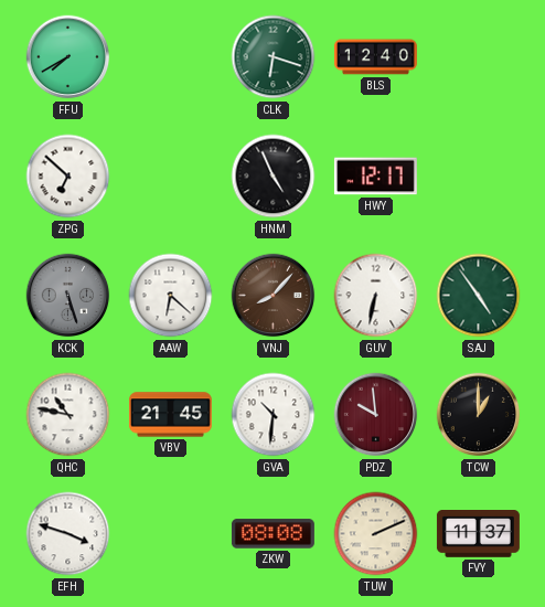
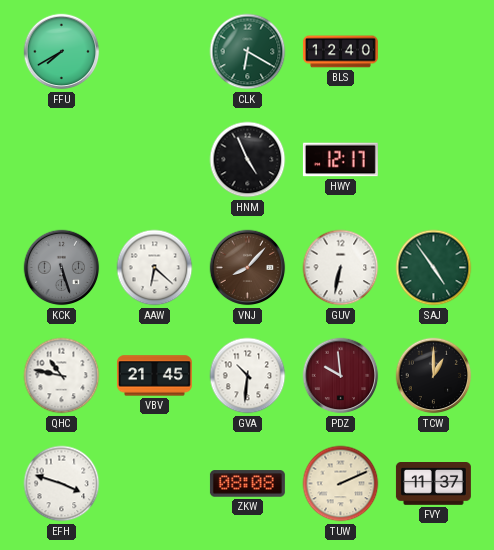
CLK: 6:18 -> 6:20
ZPG: 6:52 -> none
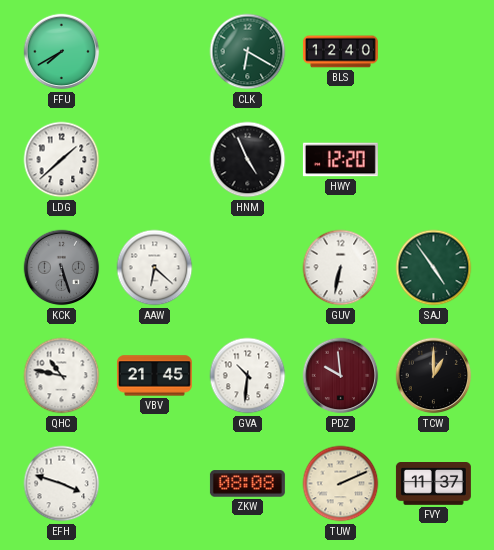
LDG: none -> 1:38
HWY: 12:17 -> 12:20
VNJ: 8:07 -> none
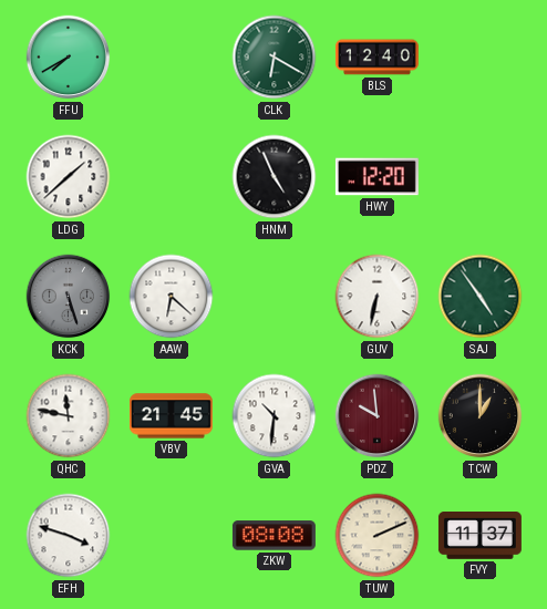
QHC: 10:47 -> 11:47
